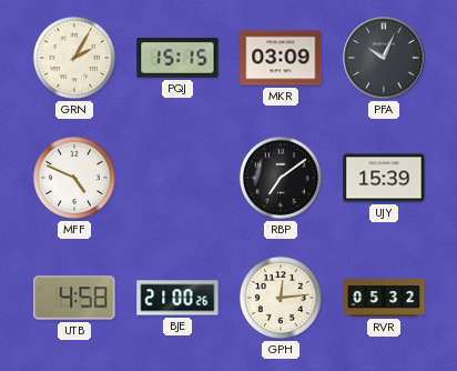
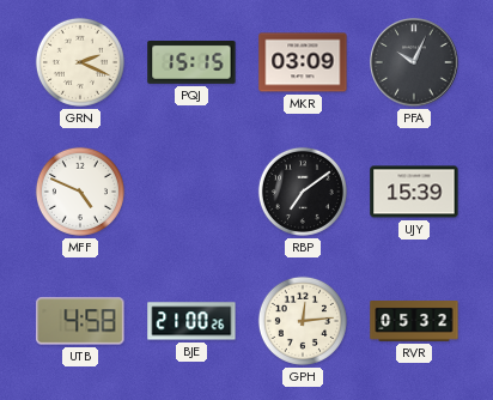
GRN: 2:05 -> 2:19
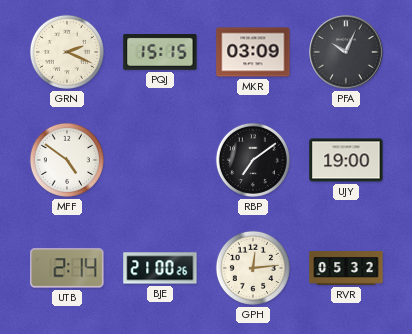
MFF: 4:49 -> 4:51
UJY: 15:39 -> 19:00
UTB: 4:58 -> 2:14
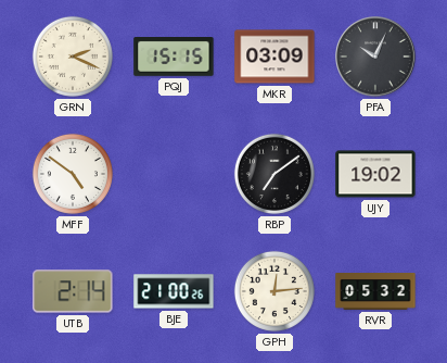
UJY: 19:00 -> 19:02
